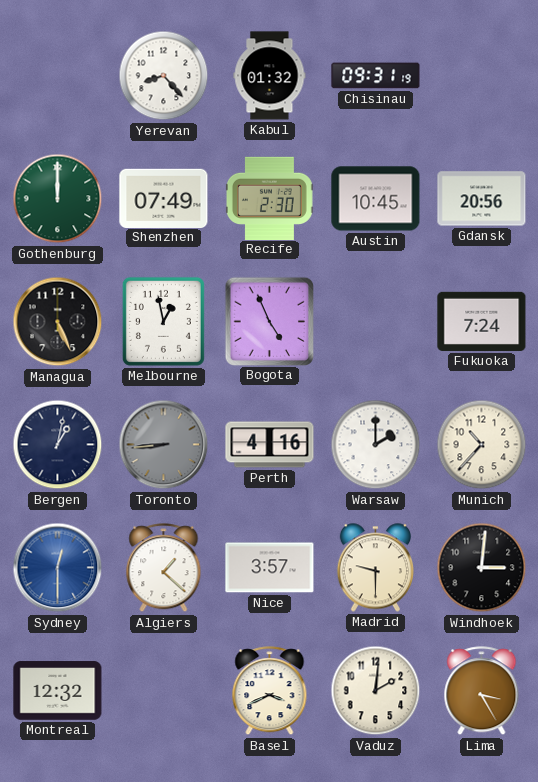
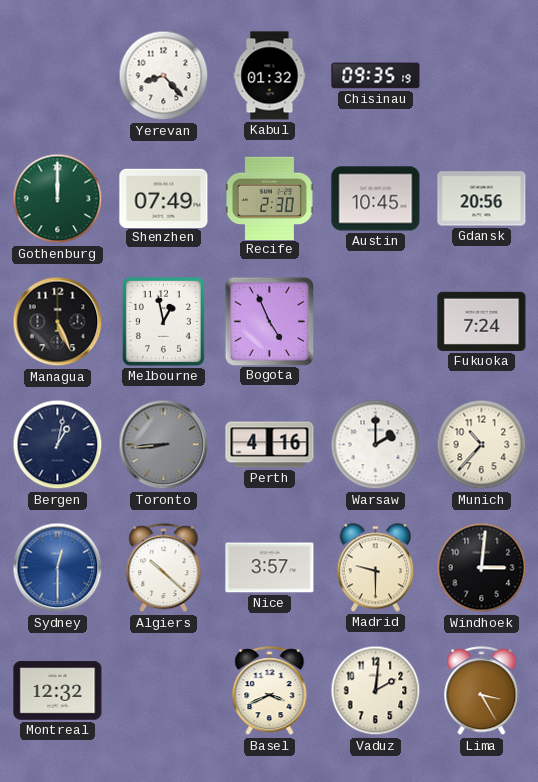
Chisinau: 09:31 -> 09:35
Algiers: 1:22 -> 10:22
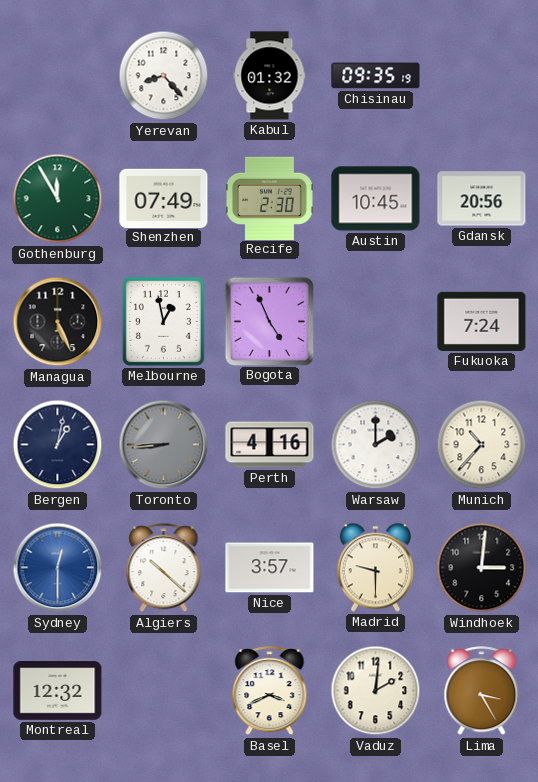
Gothenburg: 12:00 -> 11:55
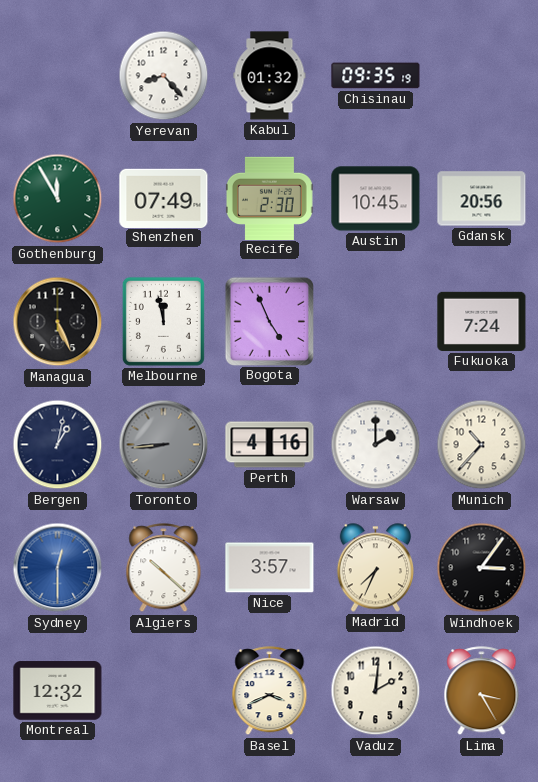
Melbourne: 12:58 -> 11:58
Madrid: 9:30 -> 7:34
Windhoek: 3:01 -> 3:06
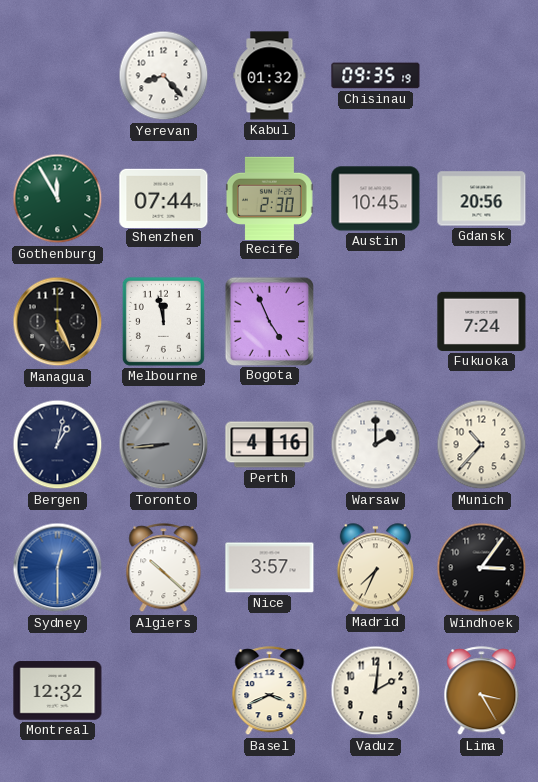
Shenzhen: 07:49 -> 07:44
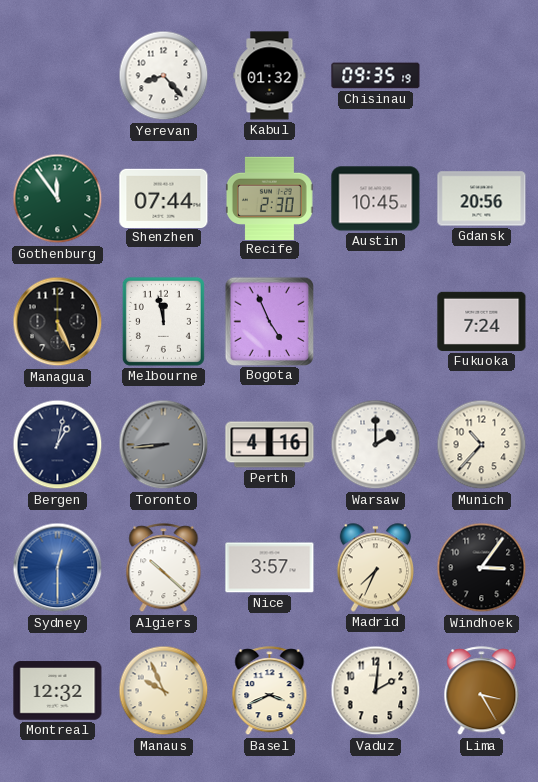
Gothenburg: 11:55 -> 11:54
Manaus: none -> 9:56
